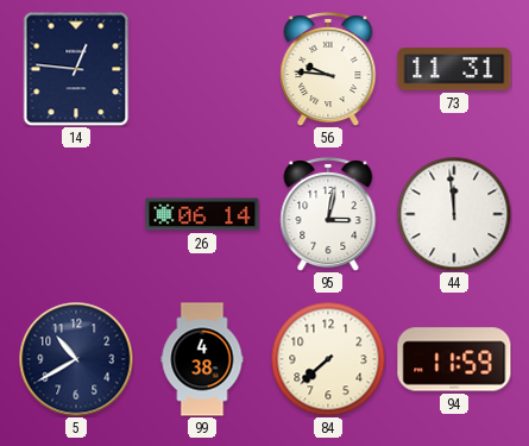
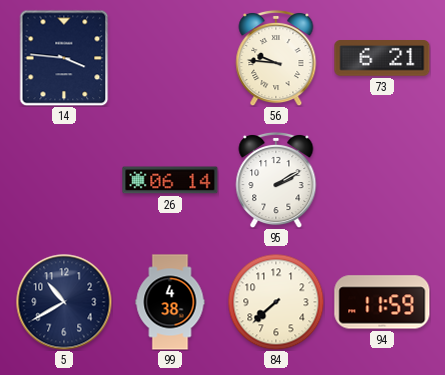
14: 12:46 -> 3:46
73: 11:31 -> 6:21
95: 3:02 -> 2:10
44: 11:59 -> none
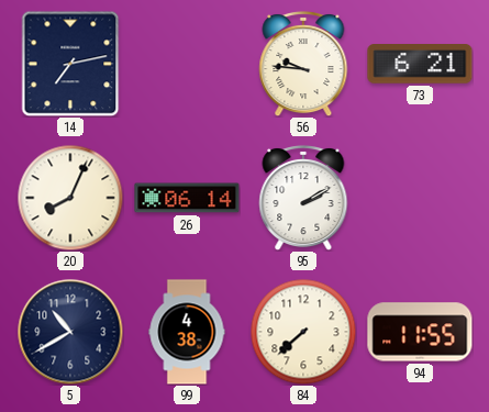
14: 3:46 -> 7:13
20: none -> 8:04
94: 11:59 -> 11:55
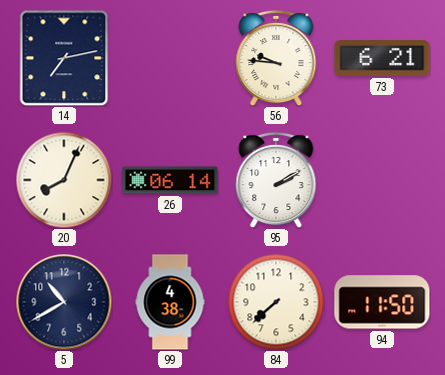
94: 11:55 -> 11:50
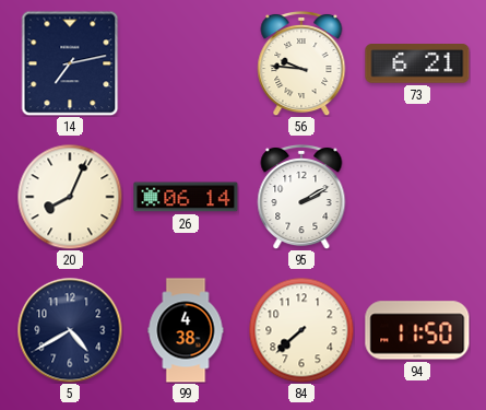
5: 10:40 -> 4:40
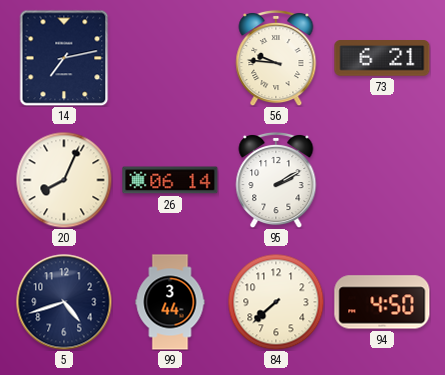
5: 4:40 -> 4:42
99: 4:38 -> 3:44
94: 11:50 -> 4:50
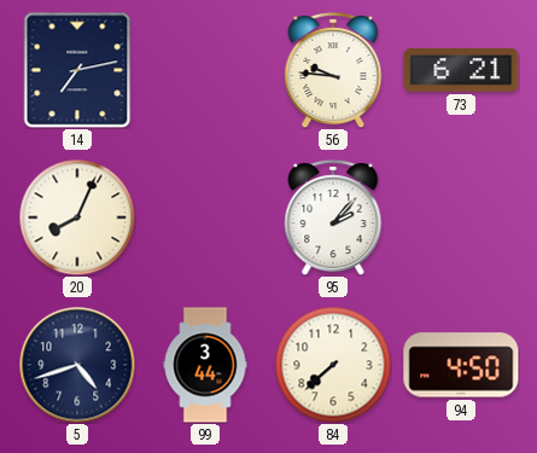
26: 06:14 -> none
95: 2:10 -> 2:07
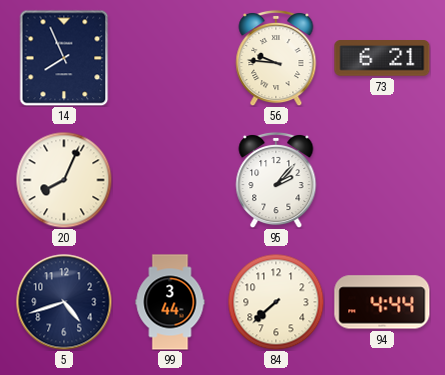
14: 7:13 -> 7:56
94: 4:50 -> 4:44
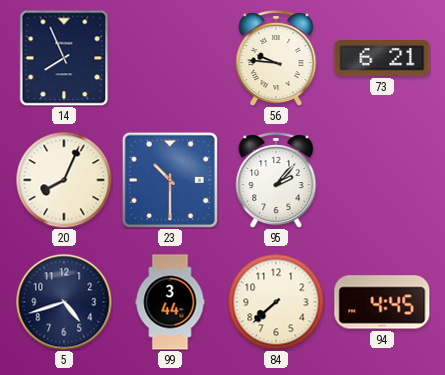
23: none -> 10:30
94: 4:44 -> 4:45
